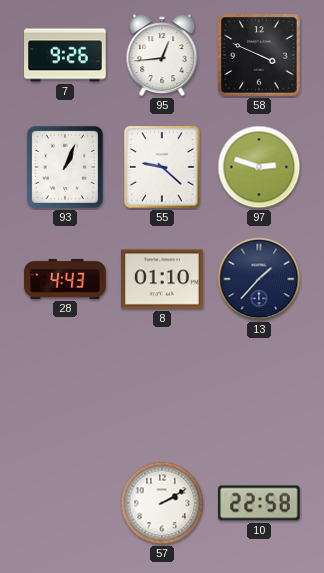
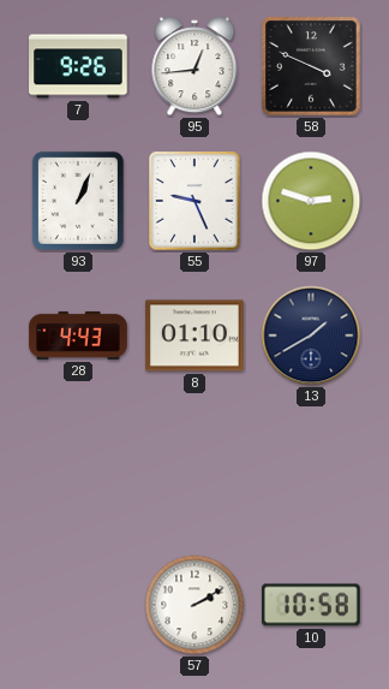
55: 9:22 -> 9:26
13: 1:37 -> 1:40
10: 22:58 -> 10:58
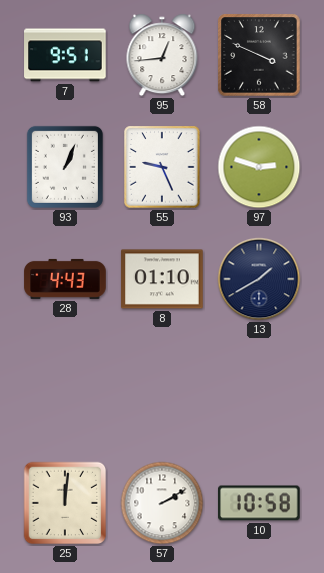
7: 9:26 -> 9:51
25: none -> 12:01
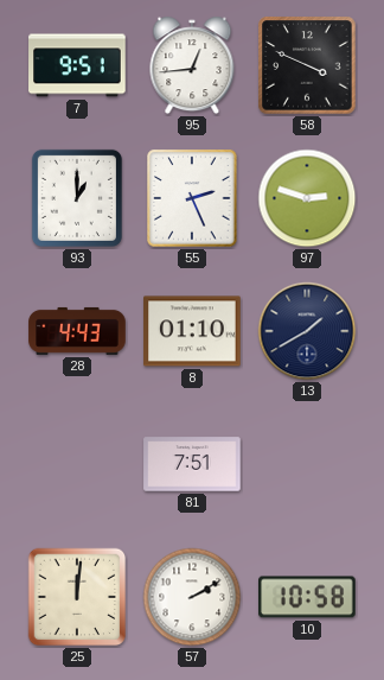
93: 1:04 -> 1:00
55: 9:26 -> 2:26
81: none -> 7:51
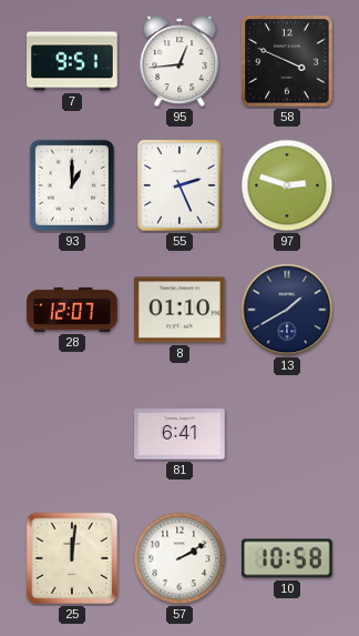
28: 4:43 -> 12:07
81: 7:51 -> 6:41
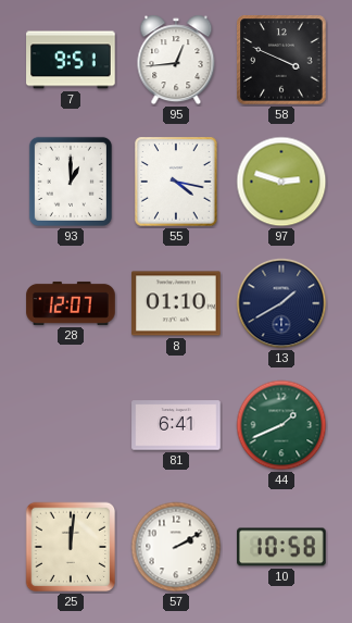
55: 2:26 -> 4:17
44: none -> 1:41
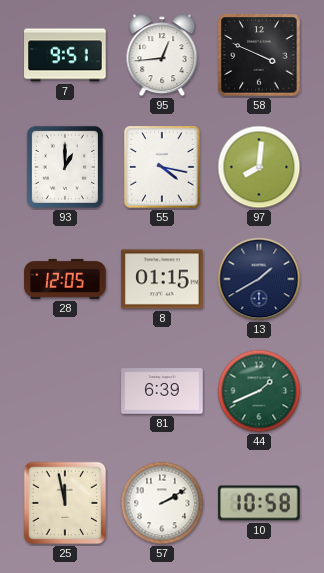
97: 2:48 -> 8:01
28: 12:07 -> 12:05
8: 01:10 -> 01:15
81: 6:41 -> 6:39
25: 12:01 -> 11:58
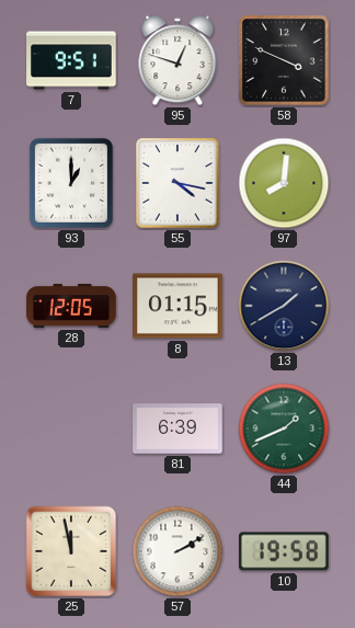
95: 12:44 -> 12:48
10: 10:58 -> 19:58
